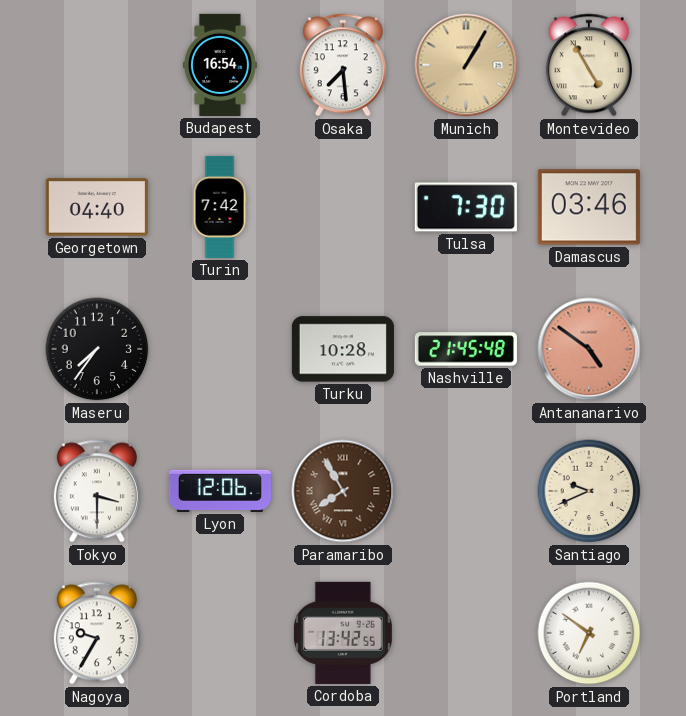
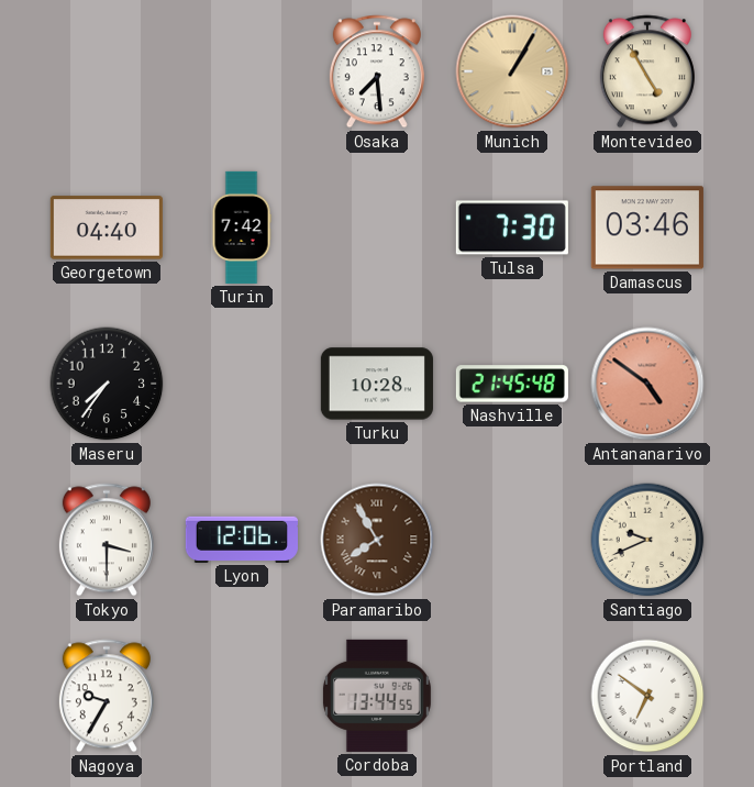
Budapest: 16:54 -> none
Cordoba: 13:42 -> 13:44
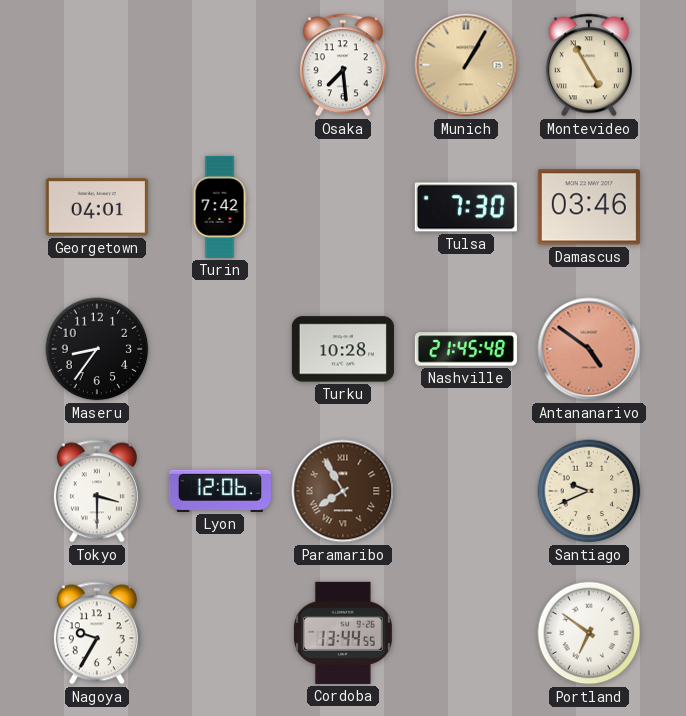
Georgetown: 04:40 -> 04:01
Maseru: 7:36 -> 8:36
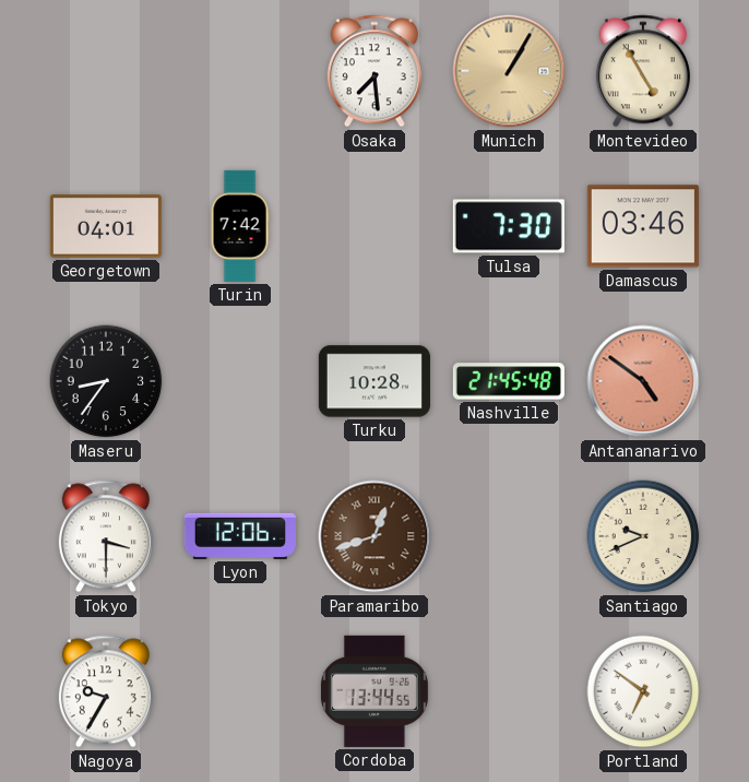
Paramaribo: 7:55 -> 12:42
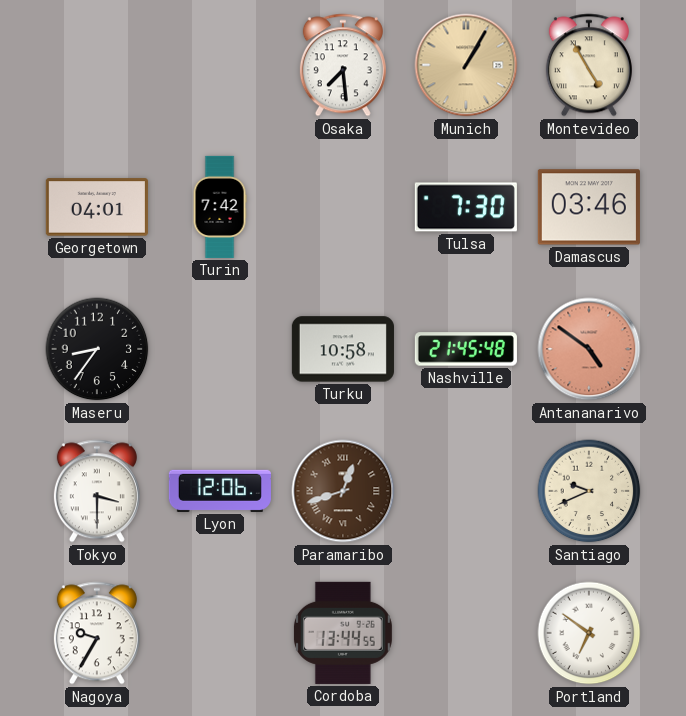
Turku: 10:28 -> 10:58
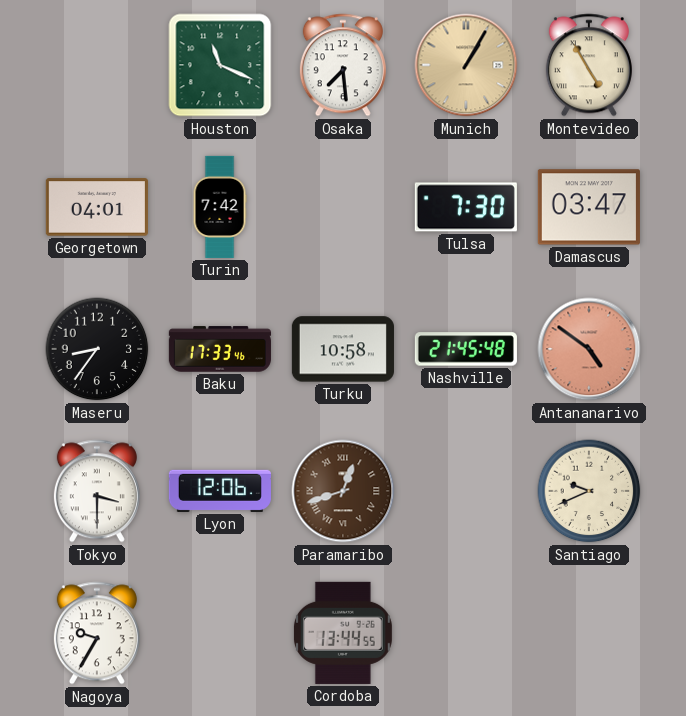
Houston: none -> 11:19
Damascus: 03:46 -> 03:47
Baku: none -> 17:33
Portland: 6:51 -> none
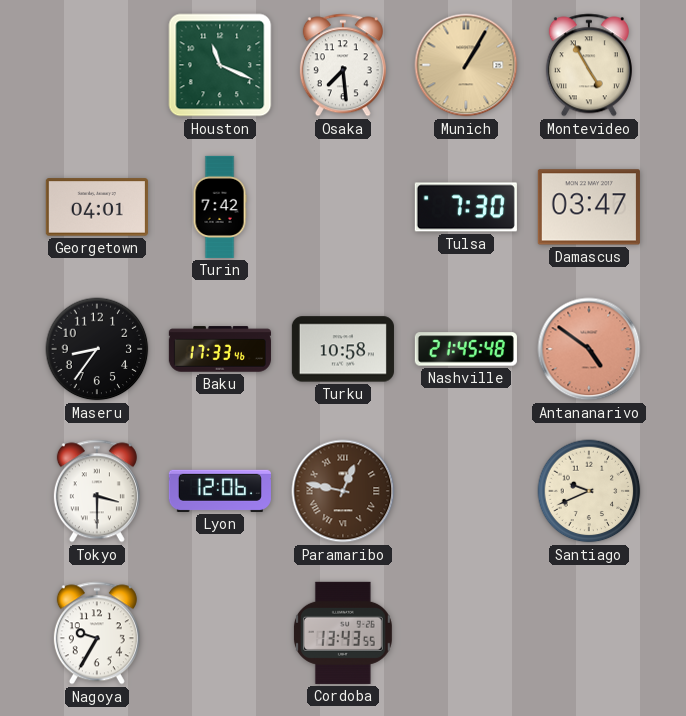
Paramaribo: 12:42 -> 12:47
Cordoba: 13:44 -> 13:43
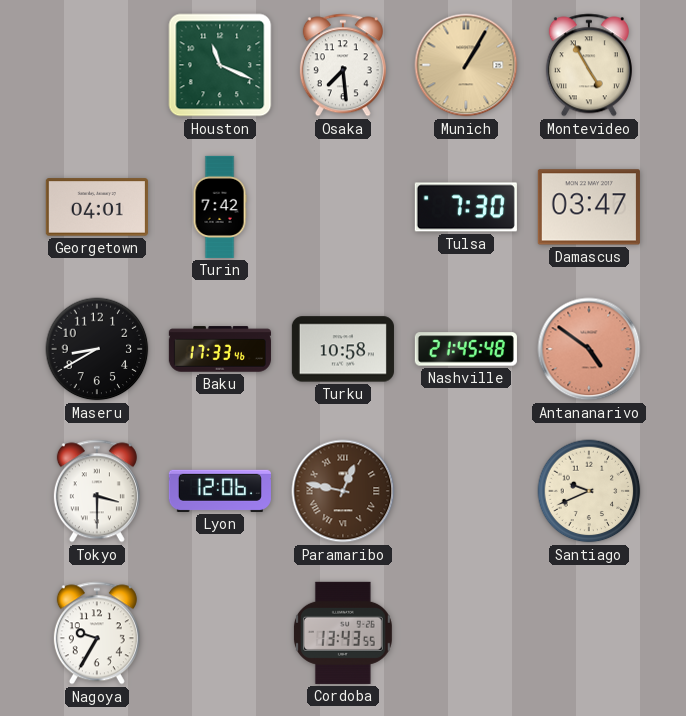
Maseru: 8:36 -> 8:40
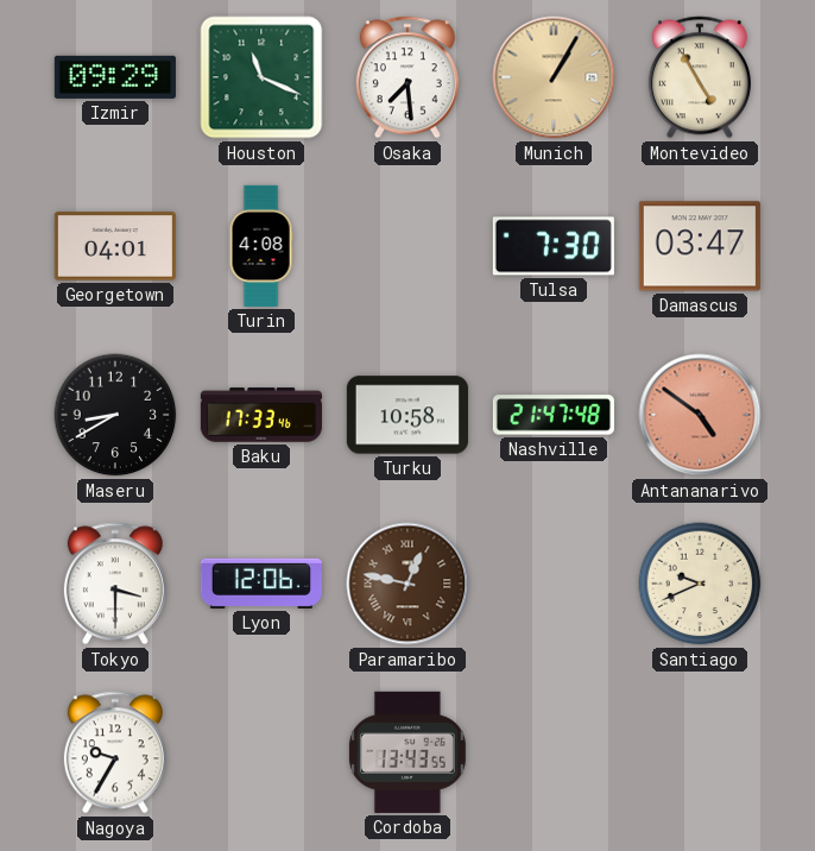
Izmir: none -> 09:29
Turin: 7:42 -> 4:08
Nashville: 21:45 -> 21:47
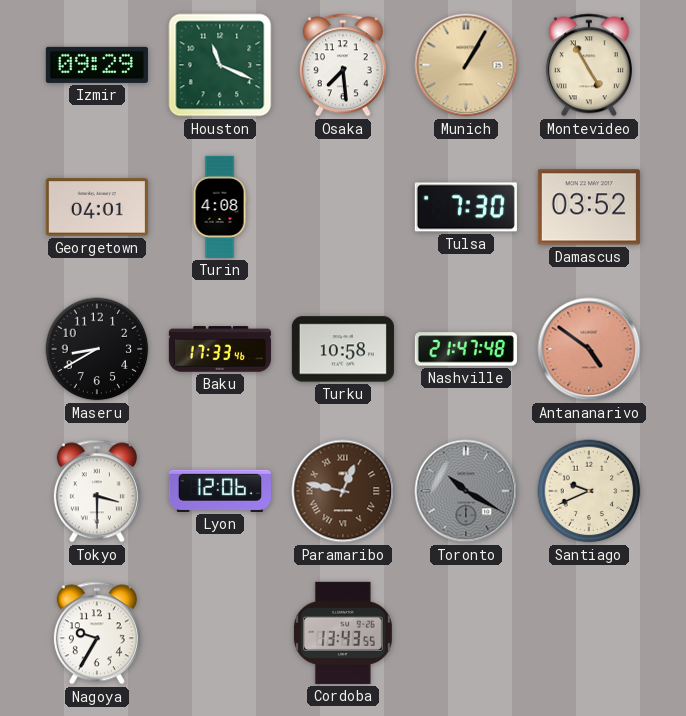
Damascus: 03:47 -> 03:52
Toronto: none -> 10:20
